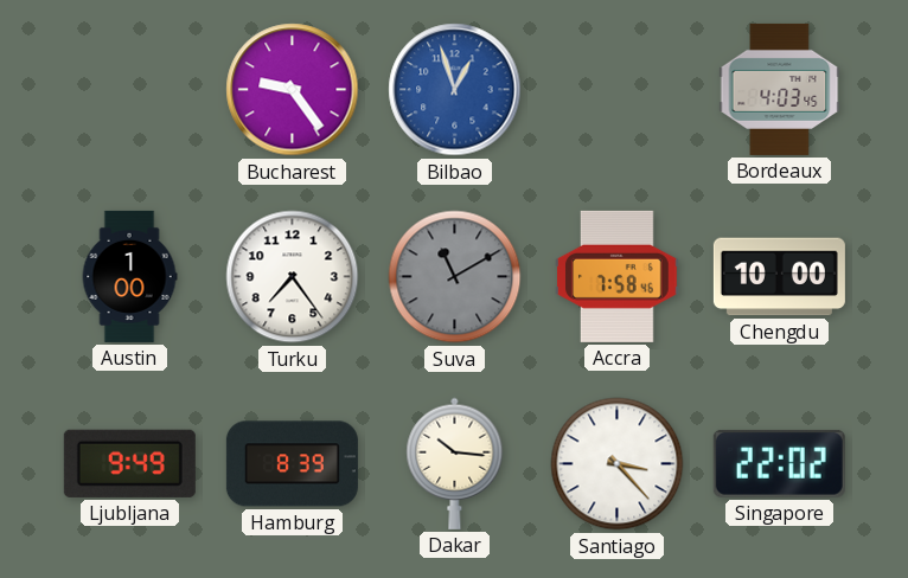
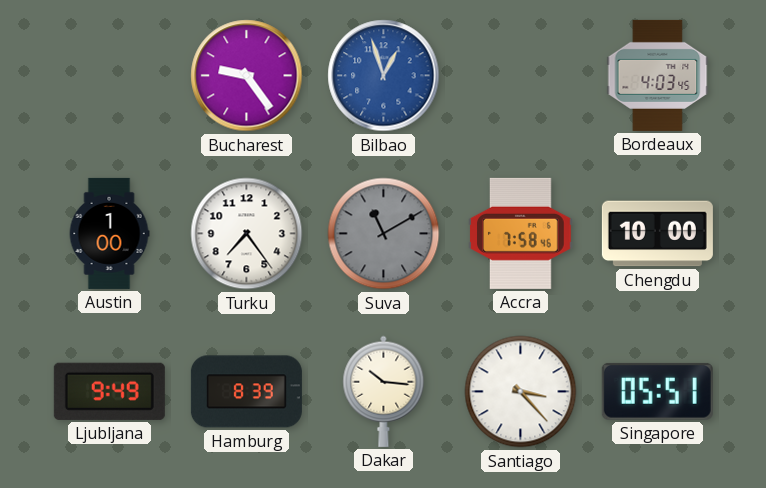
Singapore: 22:02 -> 05:51
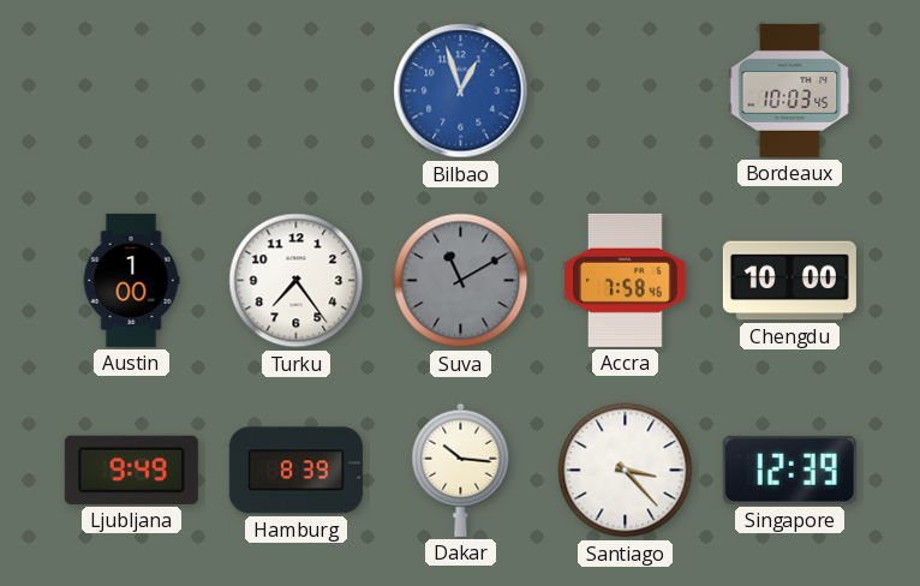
Bucharest: 9:24 -> none
Bordeaux: 4:03 -> 10:03
Singapore: 05:51 -> 12:39
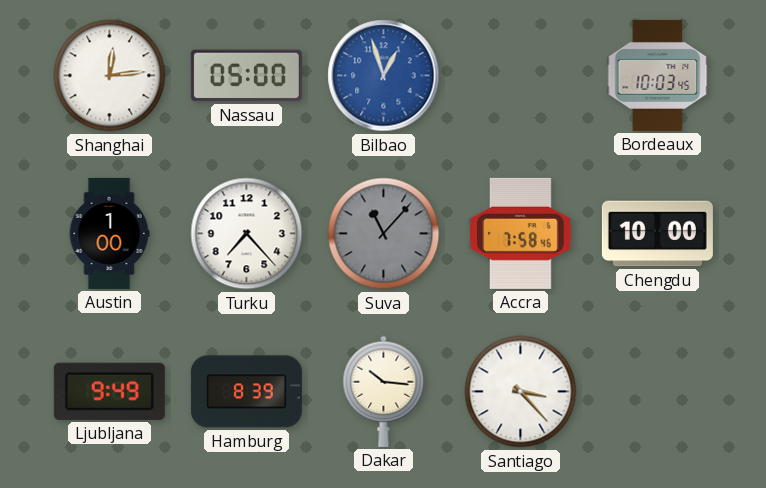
Shanghai: none -> 12:14
Nassau: none -> 05:00
Turku: 7:24 -> 7:23
Suva: 11:10 -> 11:07
Singapore: 12:39 -> none
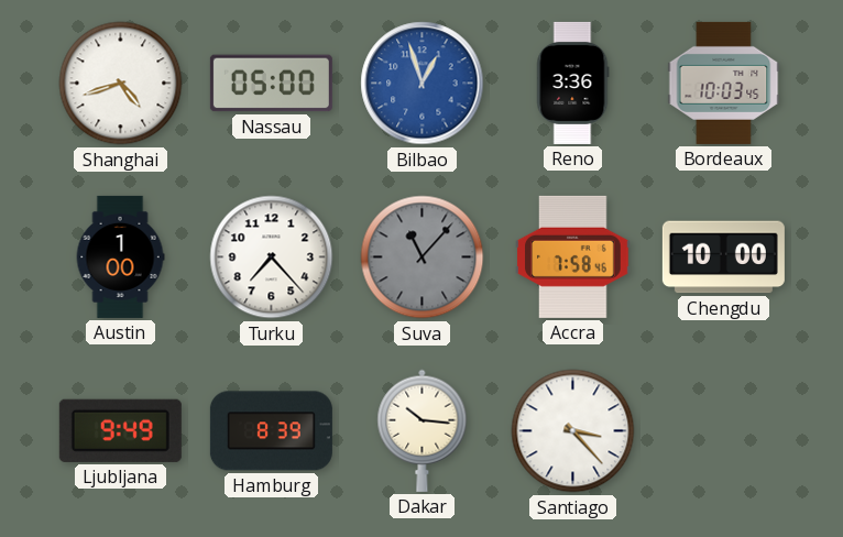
Shanghai: 12:14 -> 4:42
Reno: none -> 3:36
